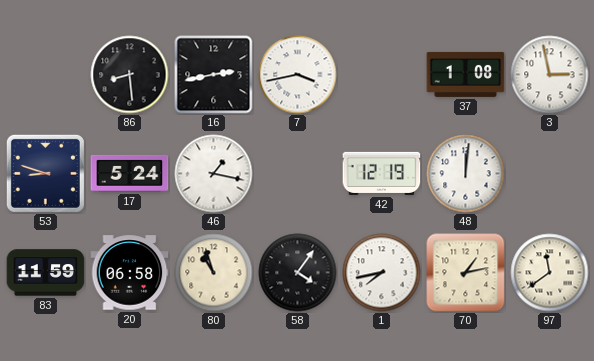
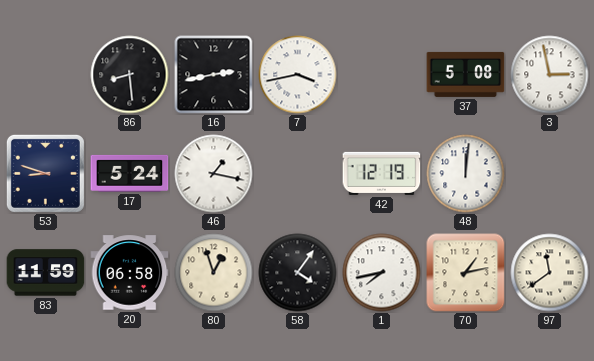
37: 1:08 -> 5:08
80: 10:57 -> 12:57
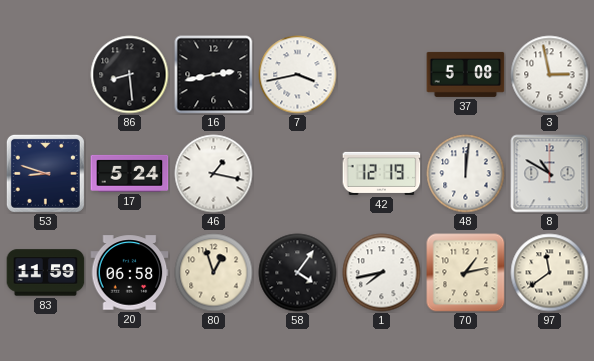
8: none -> 10:50
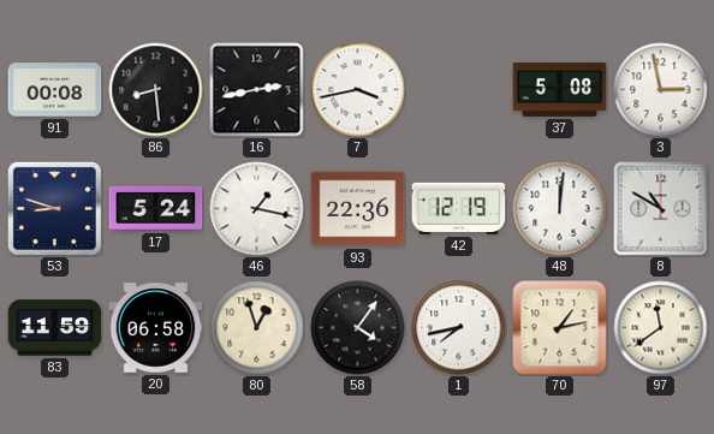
91: none -> 00:08
93: none -> 22:36
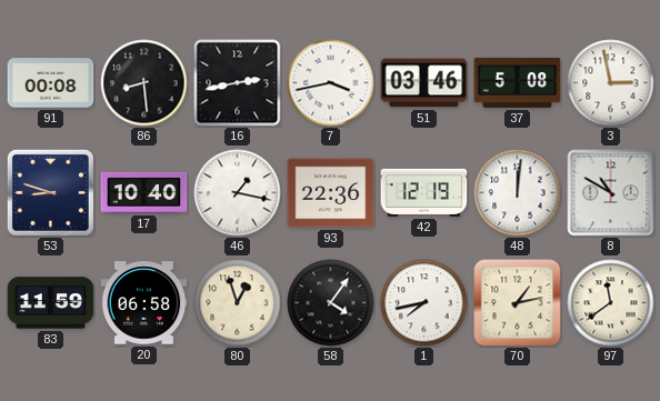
51: none -> 03:46
17: 5:24 -> 10:40
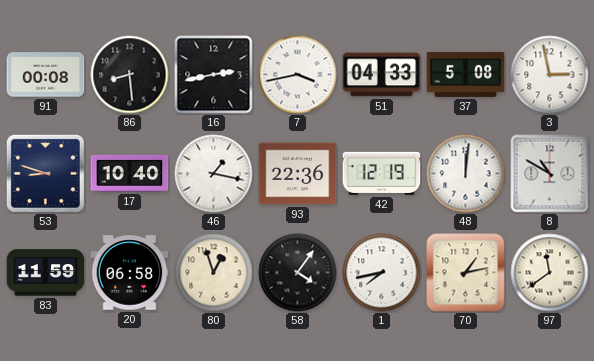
51: 03:46 -> 04:33
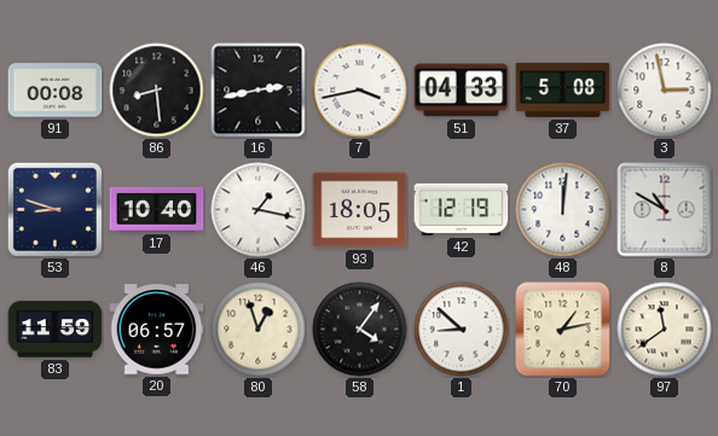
93: 22:36 -> 18:05
20: 06:58 -> 06:57
1: 7:43 -> 8:52
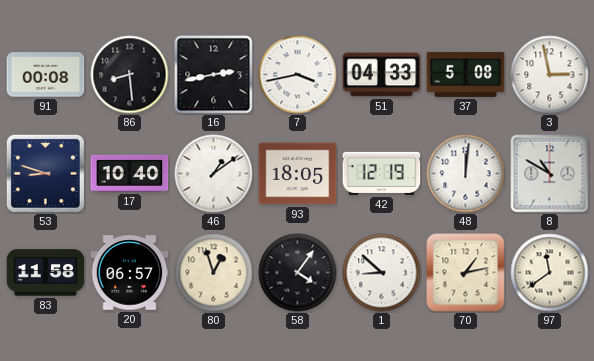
46: 1:17 -> 1:09
83: 11:59 -> 11:58
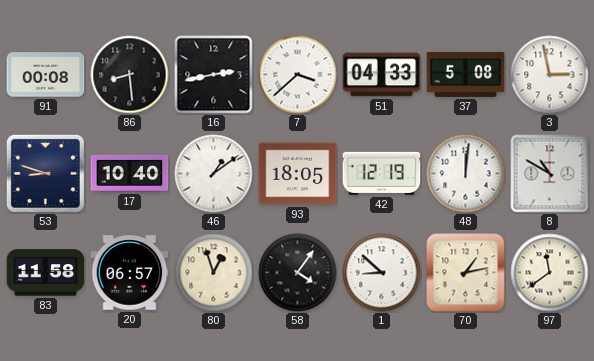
7: 3:43 -> 3:38
